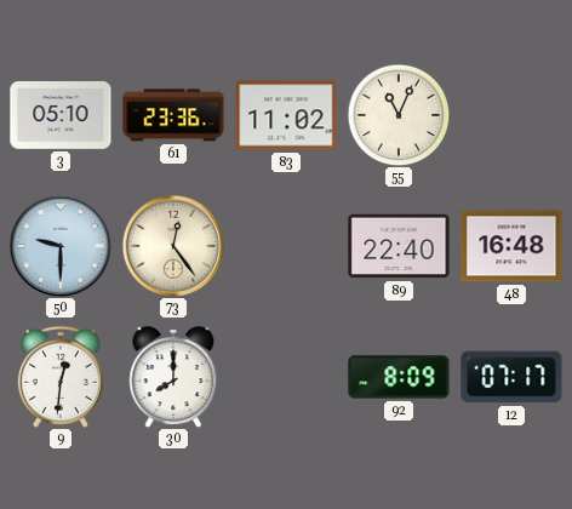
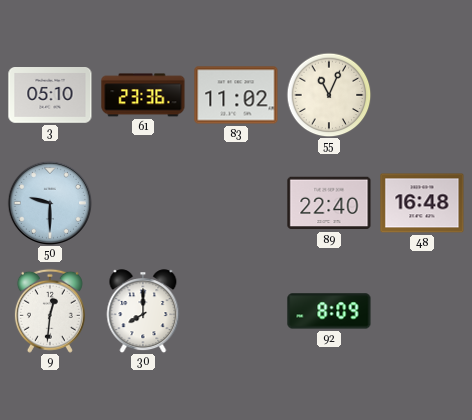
73: 12:24 -> none
12: 07:17 -> none
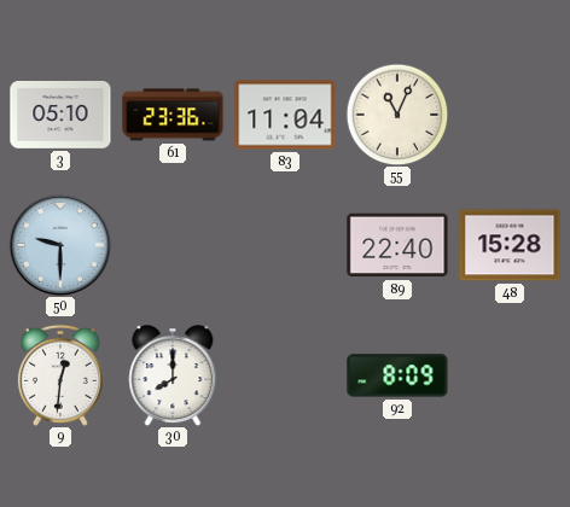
83: 11:02 -> 11:04
48: 16:48 -> 15:28
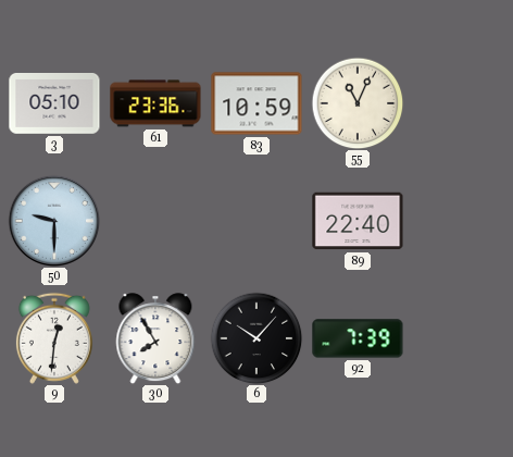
83: 11:04 -> 10:59
48: 15:28 -> none
30: 8:00 -> 7:55
6: none -> 10:07
92: 8:09 -> 7:39
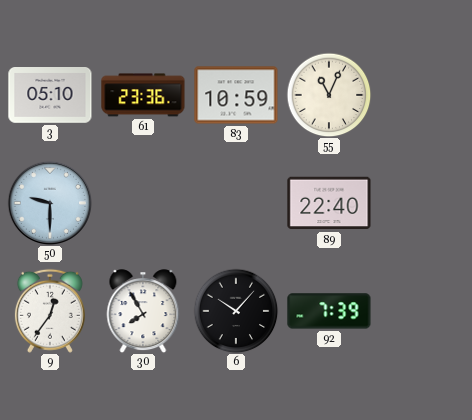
9: 12:31 -> 12:36
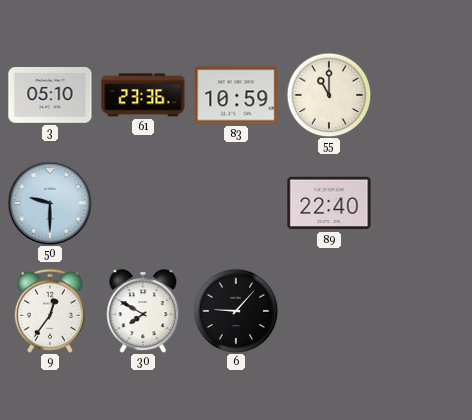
55: 11:04 -> 11:00
30: 7:55 -> 7:50
6: 10:07 -> 9:07
92: 7:39 -> none
